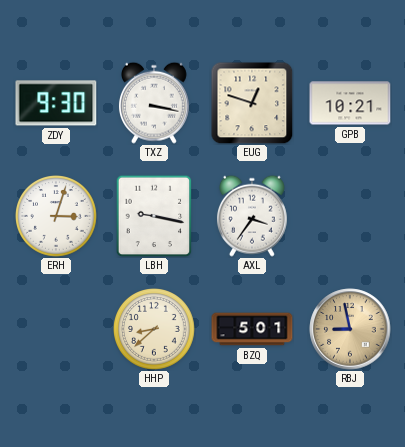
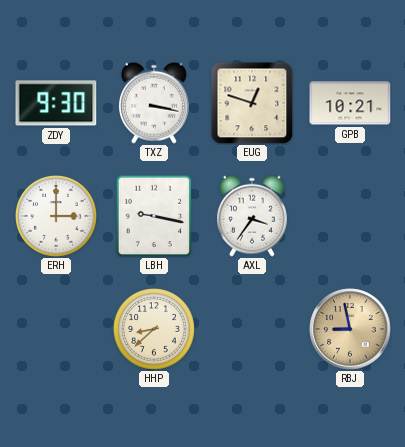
ERH: 3:03 -> 3:00
BZQ: 5:01 -> none
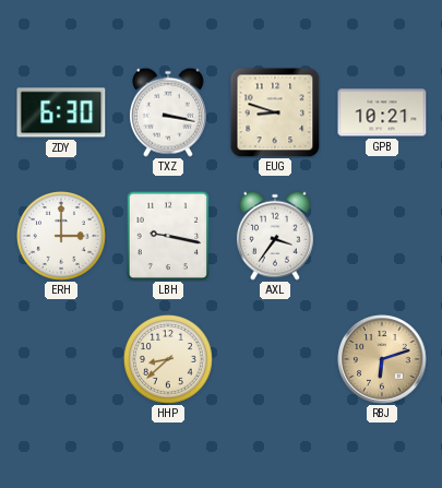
ZDY: 9:30 -> 6:30
EUG: 12:48 -> 8:48
RBJ: 8:58 -> 6:12
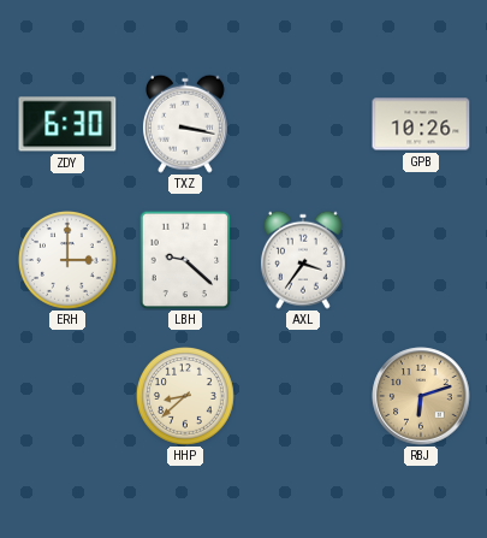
EUG: 8:48 -> none
GPB: 10:21 -> 10:26
LBH: 9:17 -> 9:22
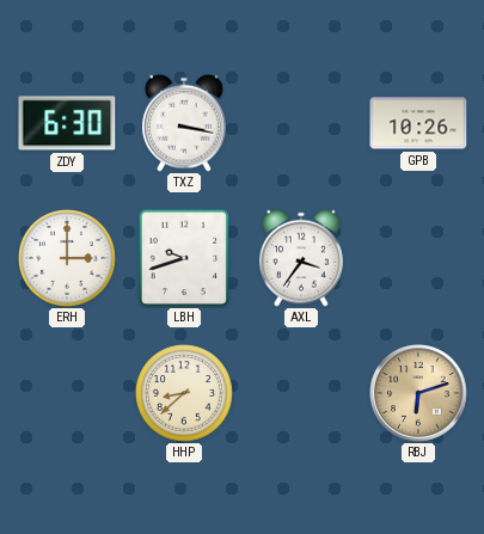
LBH: 9:22 -> 9:42
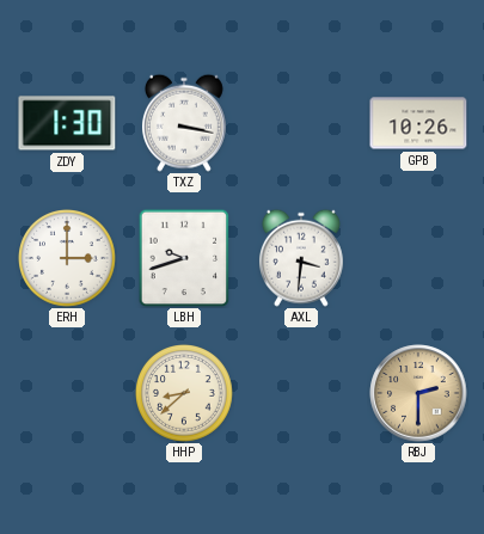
ZDY: 6:30 -> 1:30
AXL: 3:36 -> 3:31
RBJ: 6:12 -> 2:30
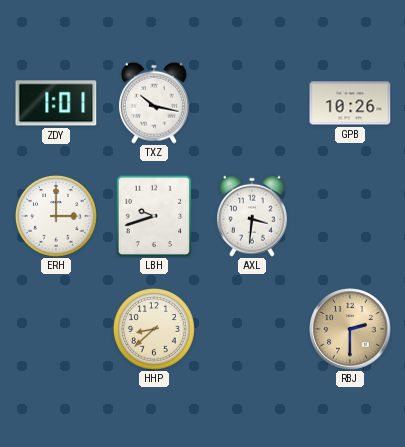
ZDY: 1:30 -> 1:01
TXZ: 3:17 -> 10:17
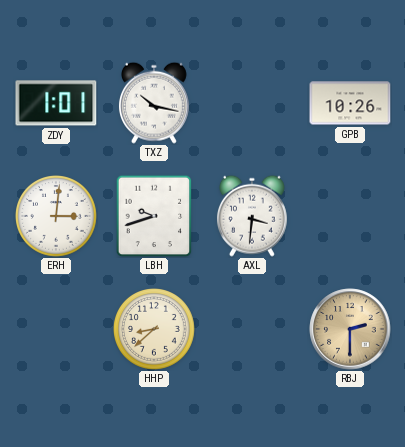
ERH: 3:00 -> 3:01
